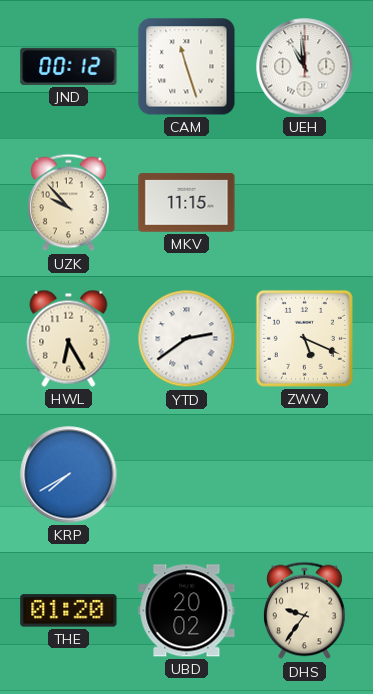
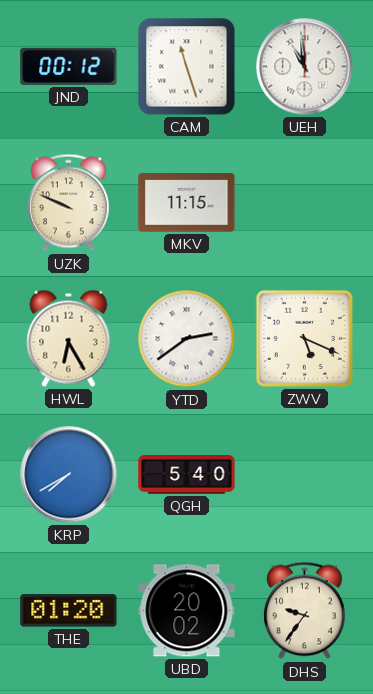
UZK: 9:53 -> 9:49
QGH: none -> 5:40
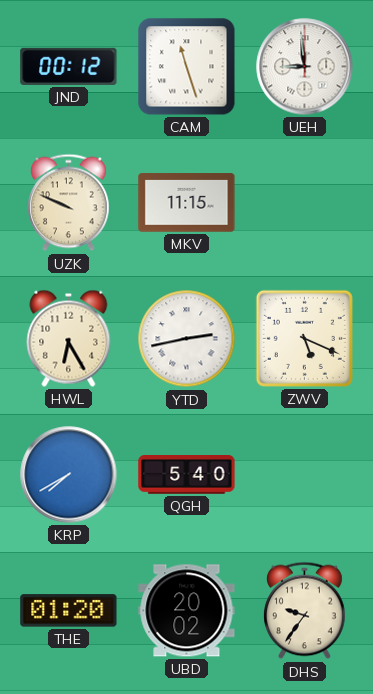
UEH: 10:59 -> 8:59
YTD: 2:39 -> 2:43
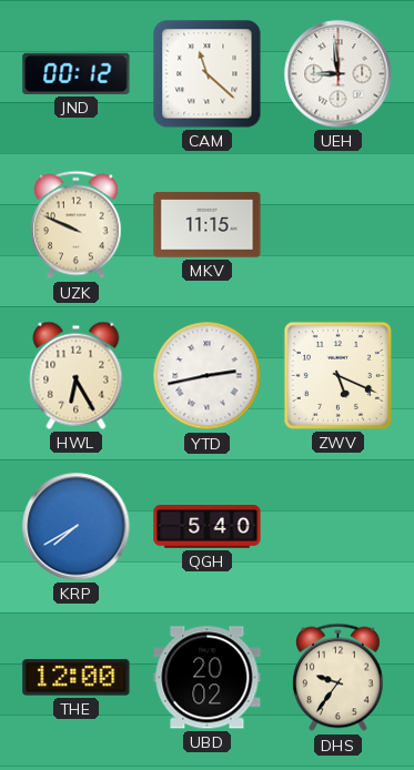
CAM: 11:27 -> 11:22
THE: 01:20 -> 12:00
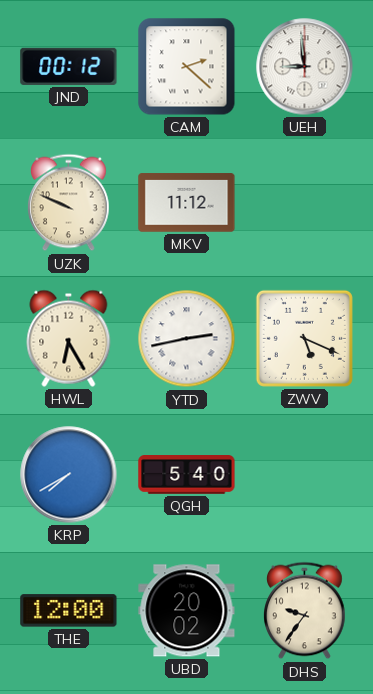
CAM: 11:22 -> 2:22
MKV: 11:15 -> 11:12
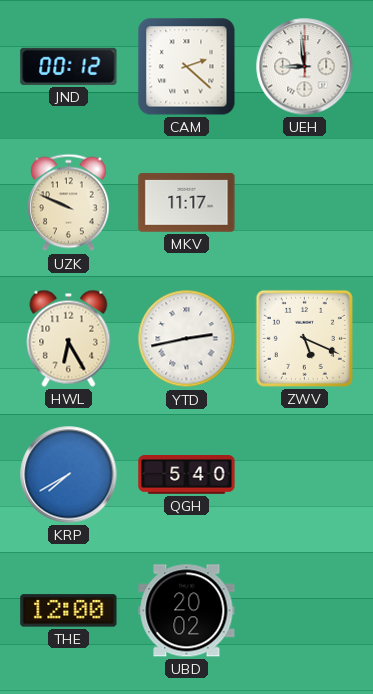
MKV: 11:12 -> 11:17
DHS: 9:36 -> none
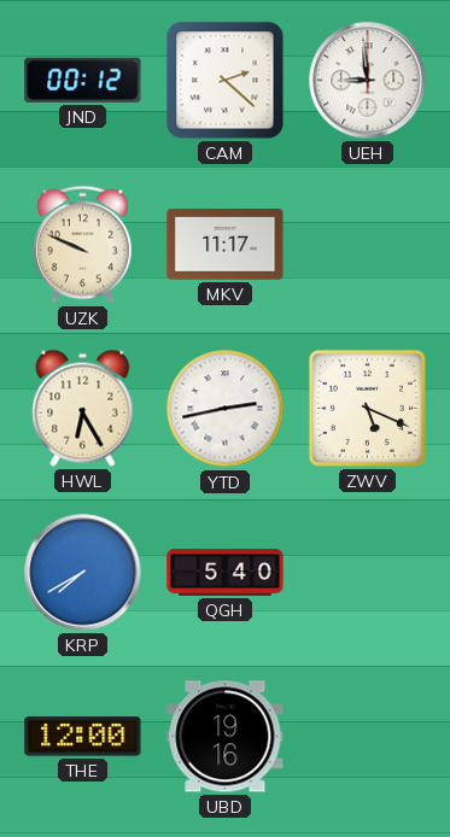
UBD: 20:02 -> 19:16
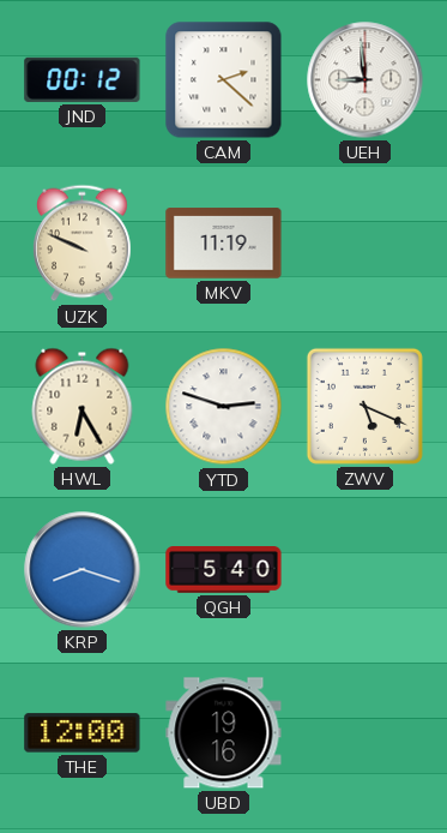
MKV: 11:17 -> 11:19
YTD: 2:43 -> 2:48
KRP: 7:40 -> 8:18
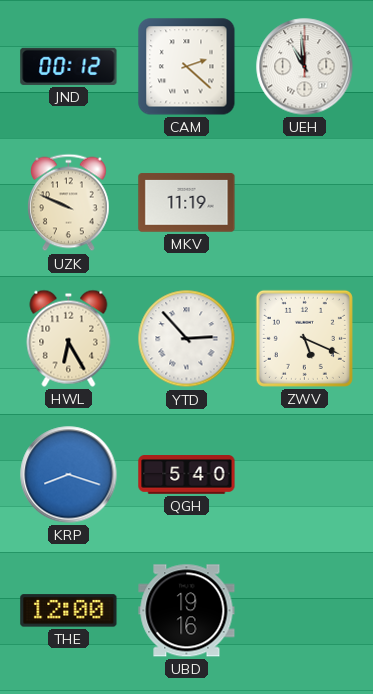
UEH: 8:59 -> 10:59
YTD: 2:48 -> 2:53
